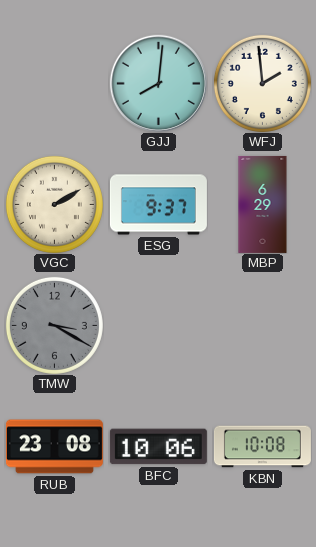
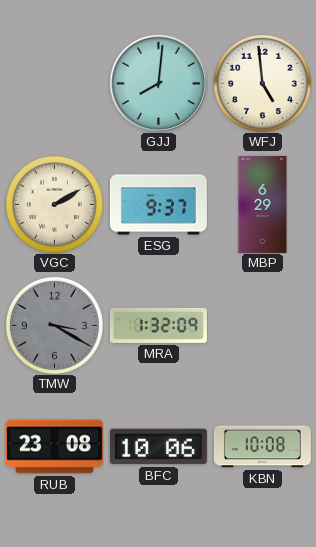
WFJ: 1:59 -> 4:59
MRA: none -> 1:32
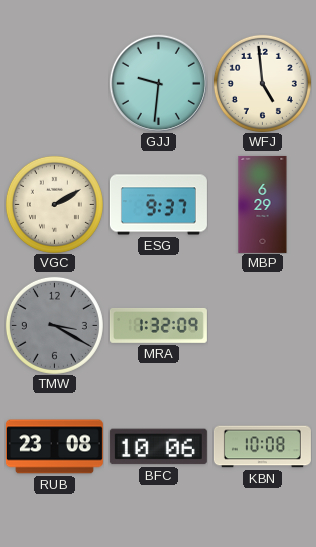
GJJ: 8:01 -> 9:31
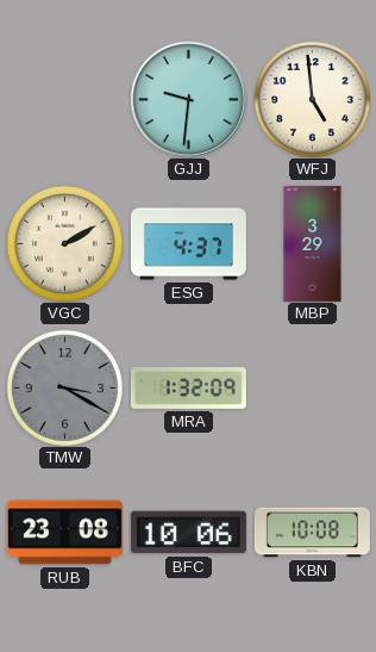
ESG: 9:37 -> 4:37
MBP: 6:29 -> 3:29
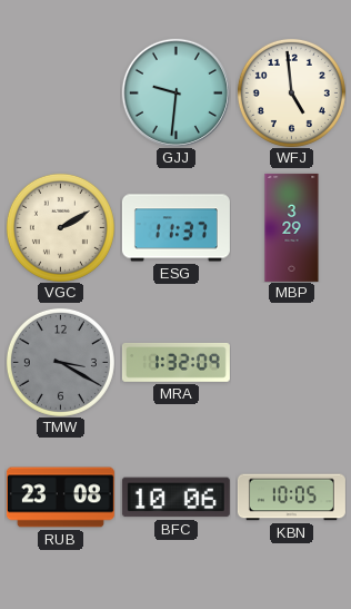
ESG: 4:37 -> 11:37
KBN: 10:08 -> 10:05
